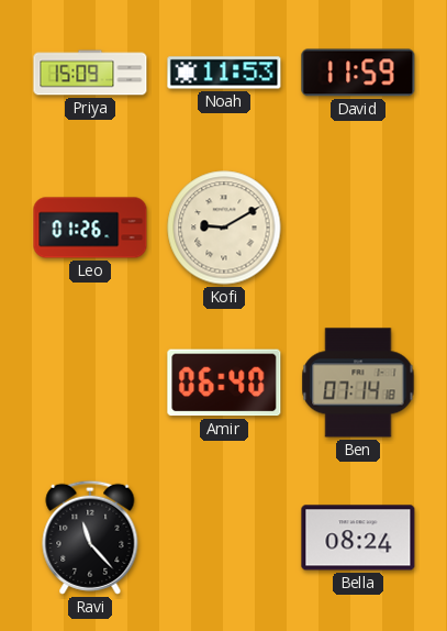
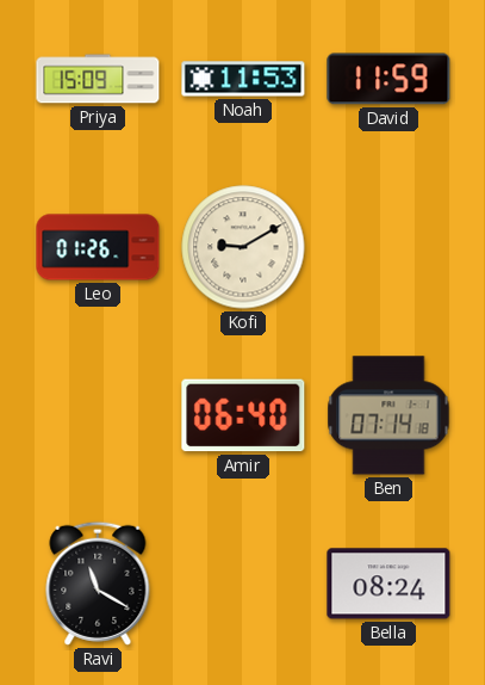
Ravi: 11:23 -> 11:20
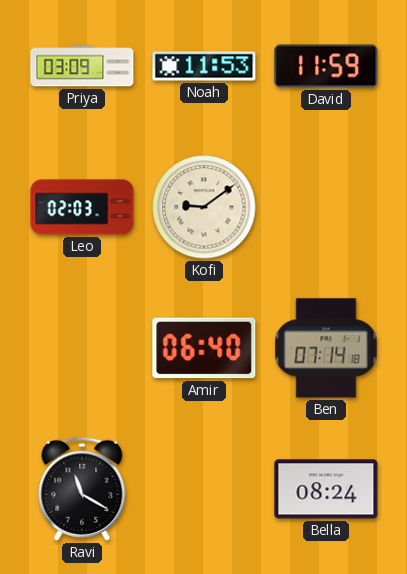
Priya: 15:09 -> 03:09
Leo: 01:26 -> 02:03
Kofi: 9:10 -> 9:09
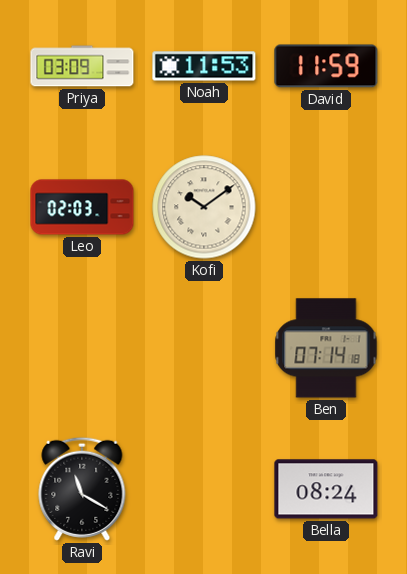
Kofi: 9:09 -> 10:09
Amir: 06:40 -> none
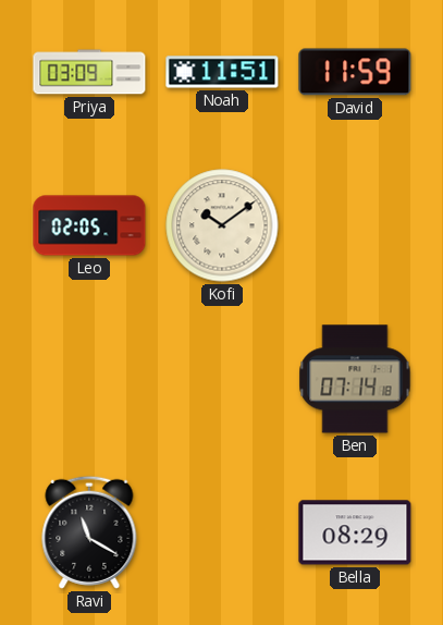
Noah: 11:53 -> 11:51
Leo: 02:03 -> 02:05
Bella: 08:24 -> 08:29
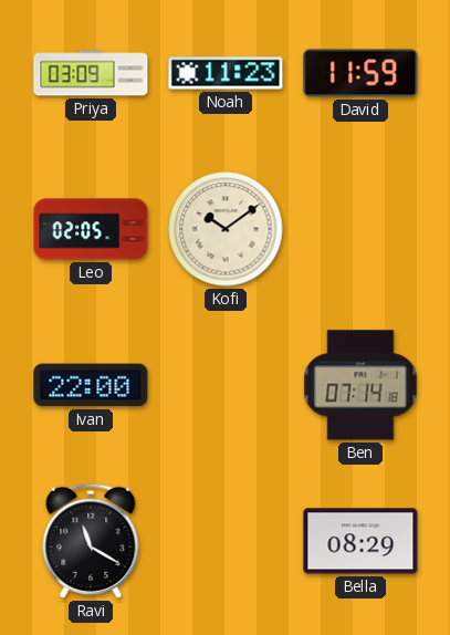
Noah: 11:51 -> 11:23
Ivan: none -> 22:00
